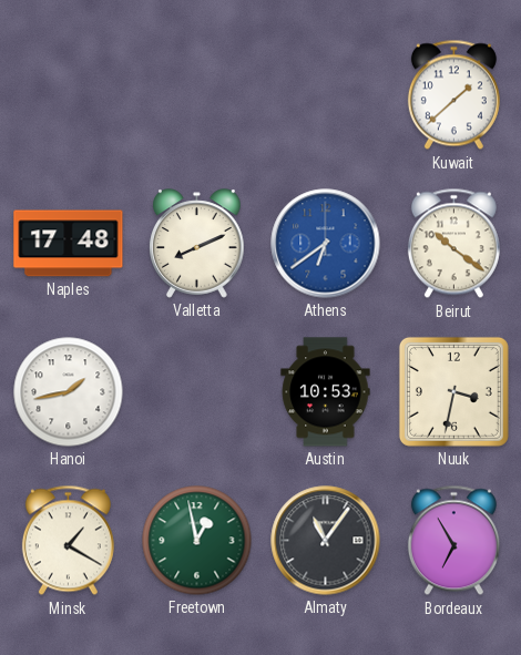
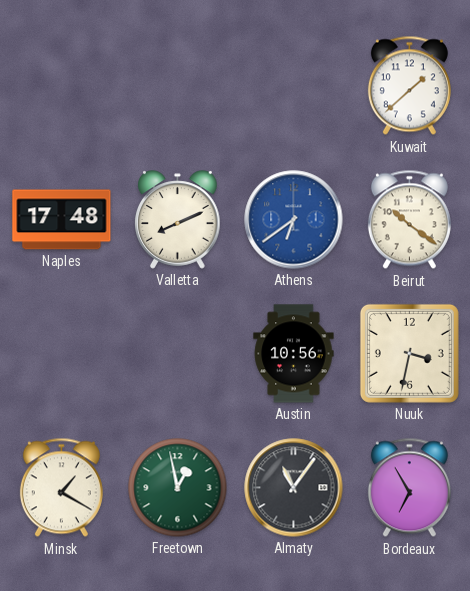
Hanoi: 1:43 -> none
Austin: 10:53 -> 10:56
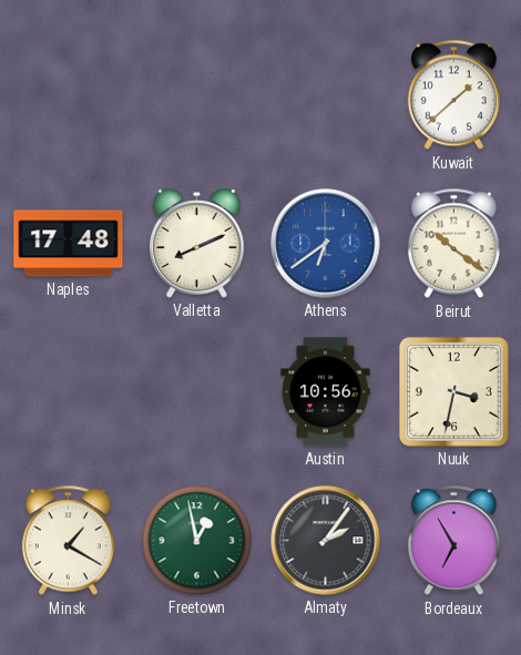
Almaty: 11:06 -> 2:06
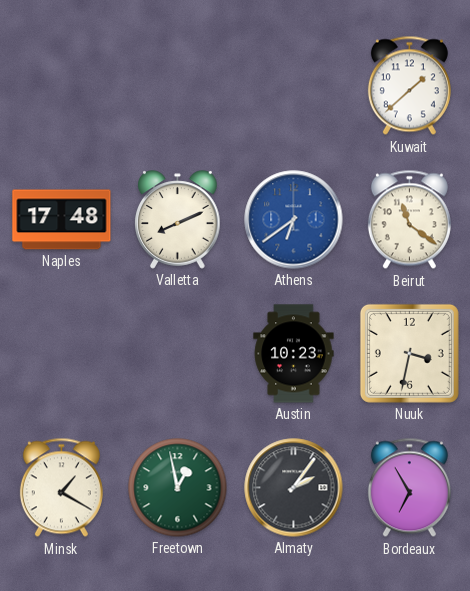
Beirut: 10:21 -> 11:21
Austin: 10:56 -> 10:23
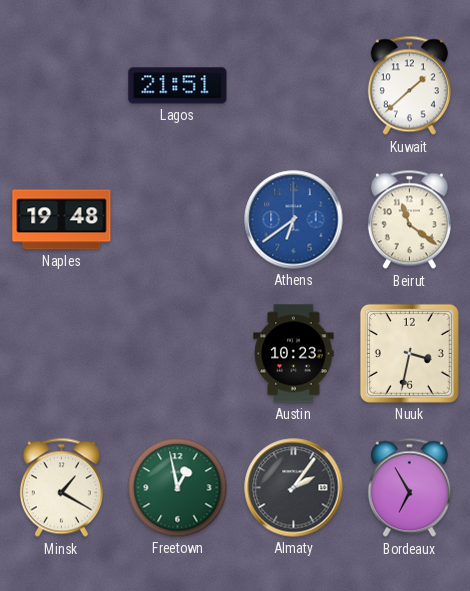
Lagos: none -> 21:51
Naples: 17:48 -> 19:48
Valletta: 8:11 -> none
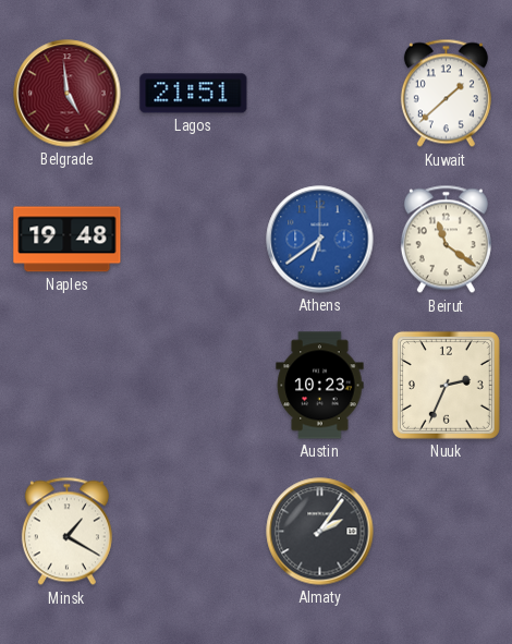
Belgrade: none -> 4:59
Nuuk: 3:32 -> 2:34
Freetown: 12:58 -> none
Bordeaux: 6:55 -> none
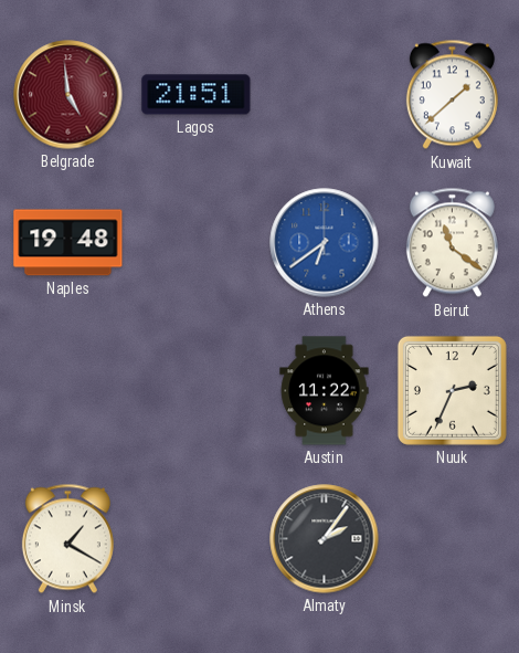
Austin: 10:23 -> 11:22
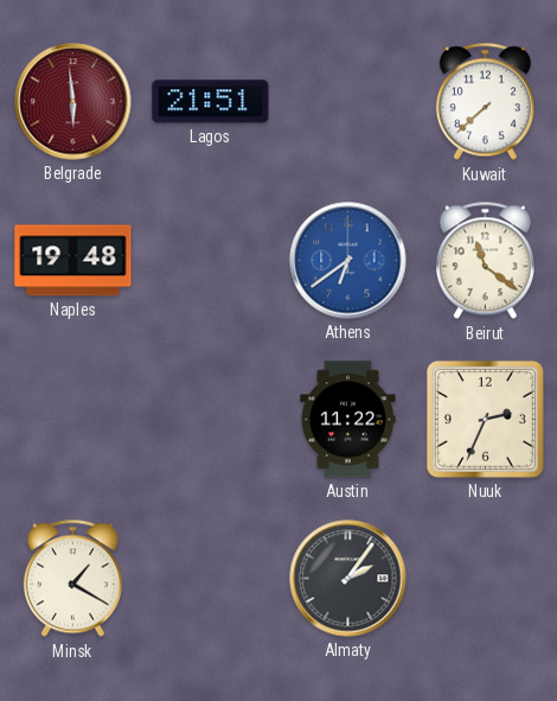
Belgrade: 4:59 -> 5:59
Kuwait: 1:38 -> 7:38
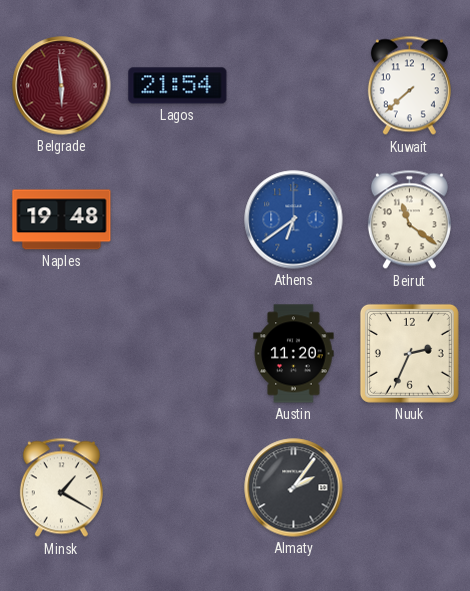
Lagos: 21:51 -> 21:54
Austin: 11:22 -> 11:20
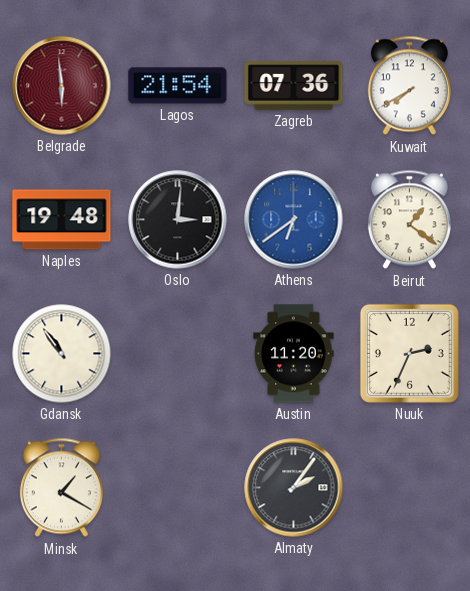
Zagreb: none -> 07:36
Kuwait: 7:38 -> 7:40
Oslo: none -> 3:01
Beirut: 11:21 -> 1:21
Gdansk: none -> 10:54
